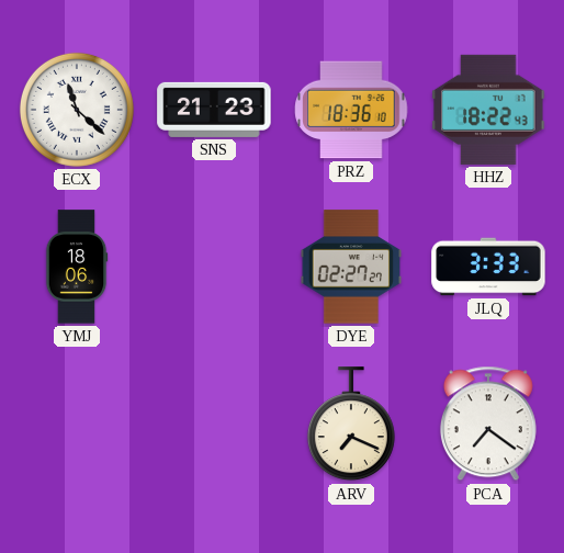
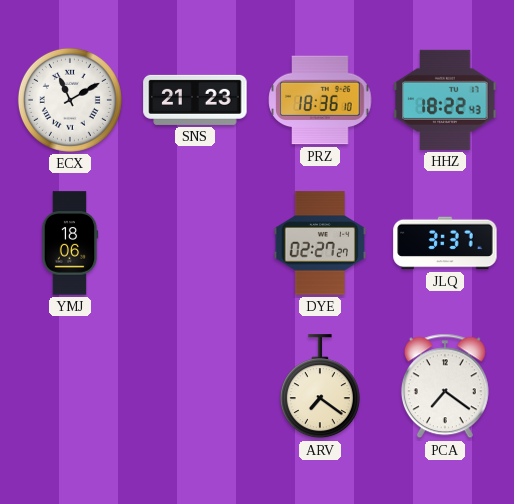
ECX: 11:22 -> 11:10
JLQ: 3:33 -> 3:37
ARV: 7:19 -> 7:21
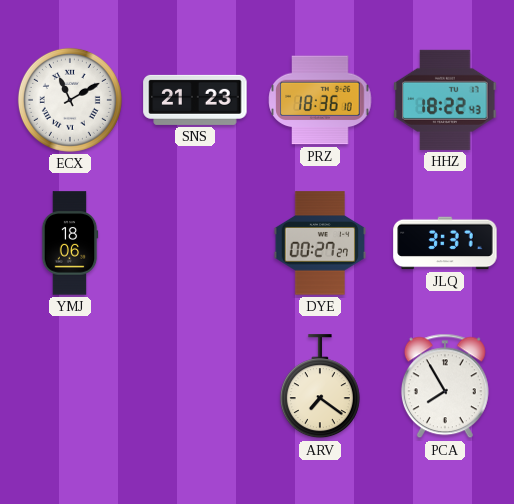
DYE: 02:27 -> 00:27
PCA: 7:21 -> 7:55
